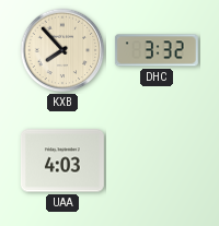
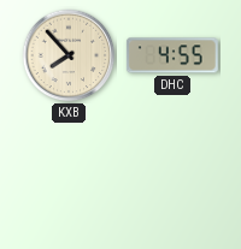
DHC: 3:32 -> 4:55
UAA: 4:03 -> none
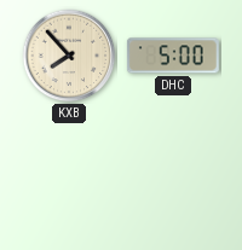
DHC: 4:55 -> 5:00
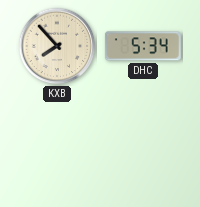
DHC: 5:00 -> 5:34
